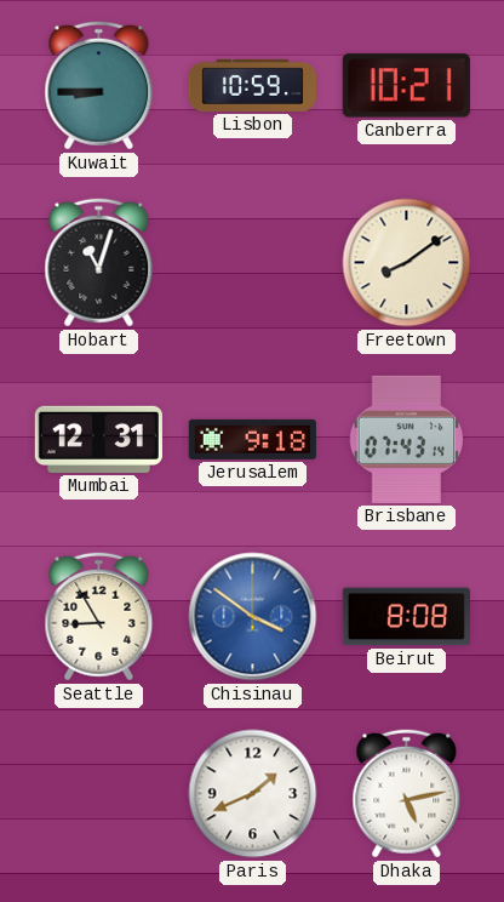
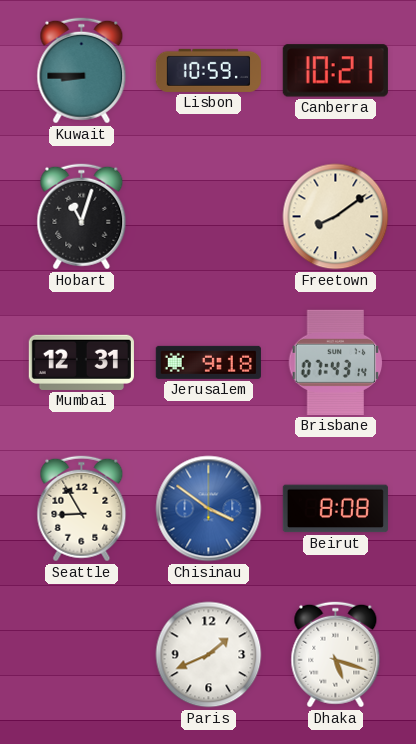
Dhaka: 5:13 -> 5:18
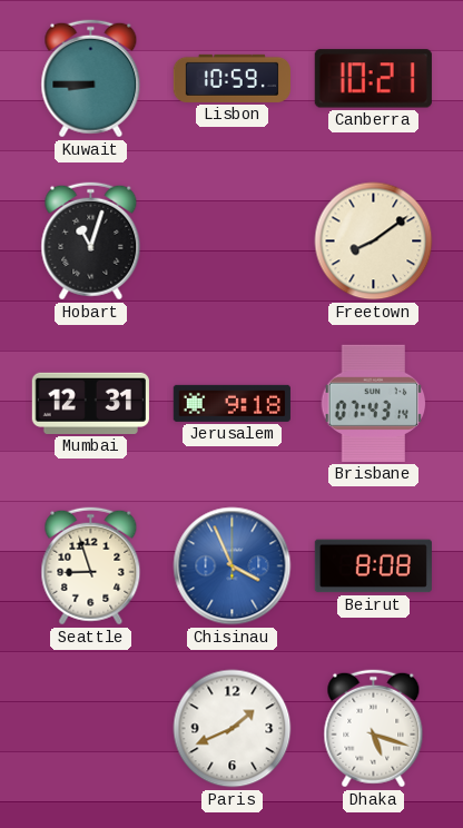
Seattle: 8:55 -> 8:57
Chisinau: 3:51 -> 3:56
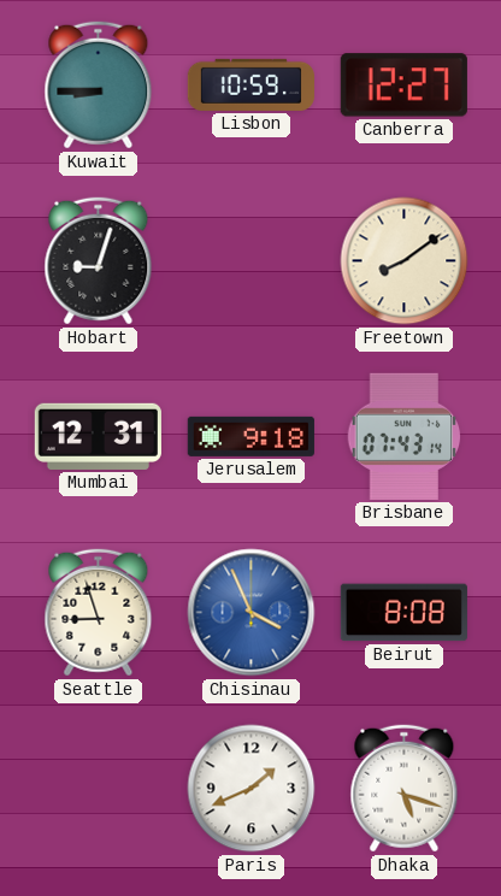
Canberra: 10:21 -> 12:27
Hobart: 11:03 -> 9:03
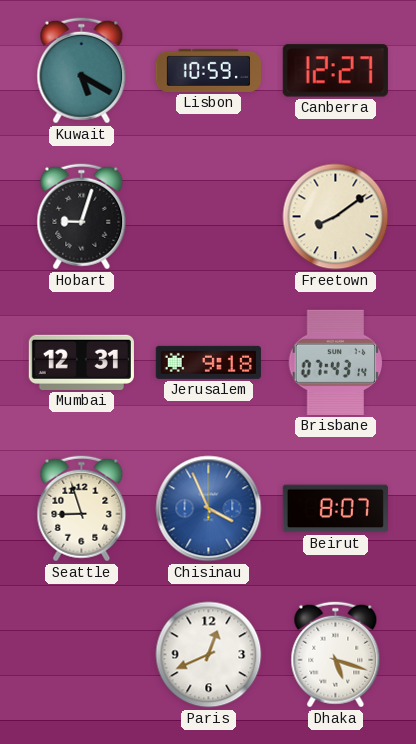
Kuwait: 8:45 -> 5:20
Beirut: 8:08 -> 8:07
Paris: 1:41 -> 12:41
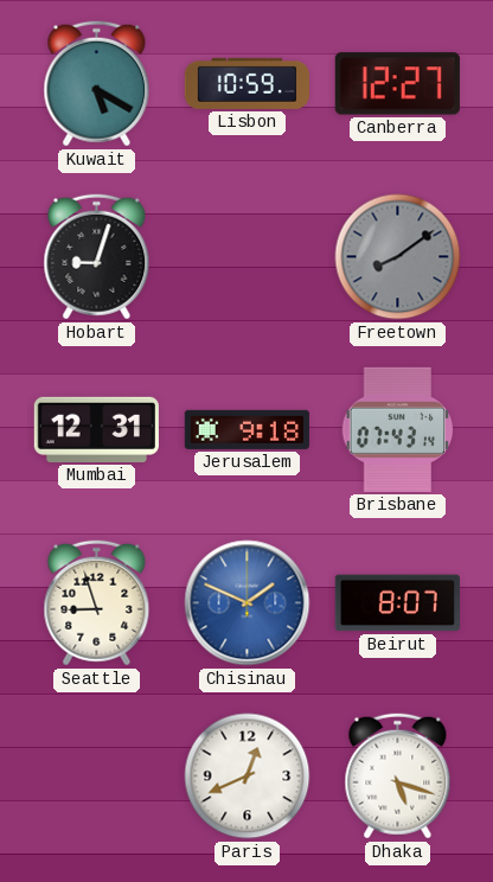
Freetown dial: cream -> grey
Chisinau: 3:56 -> 1:49
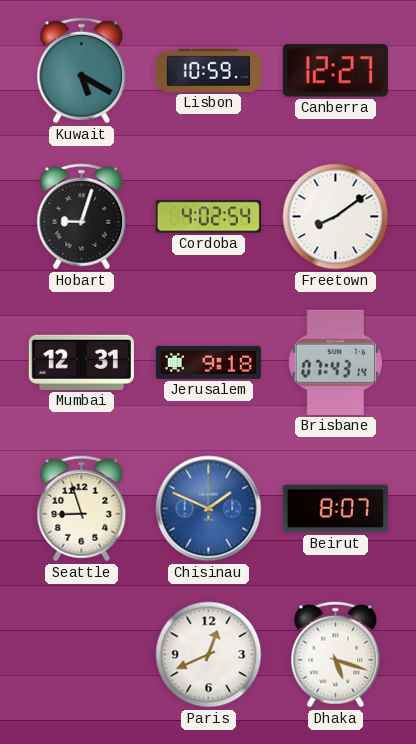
Cordoba: none -> 4:02
Freetown dial: grey -> white
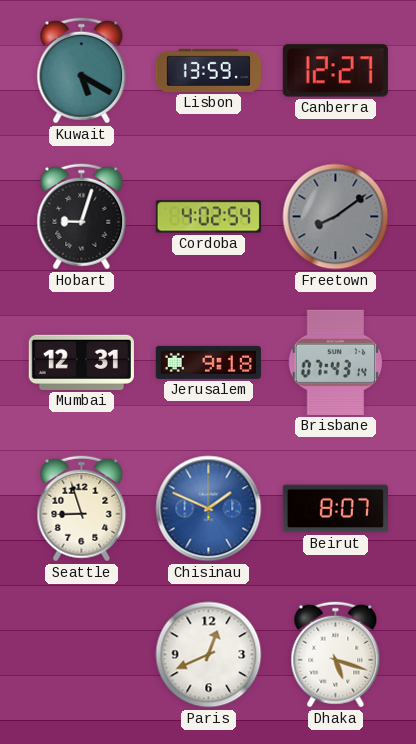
Lisbon: 10:59 -> 13:59
Freetown dial: white -> grey
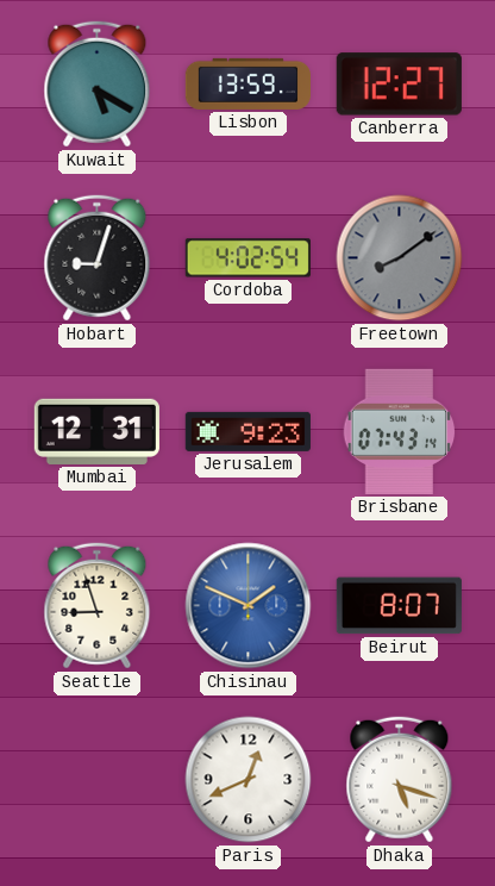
Jerusalem: 9:18 -> 9:23
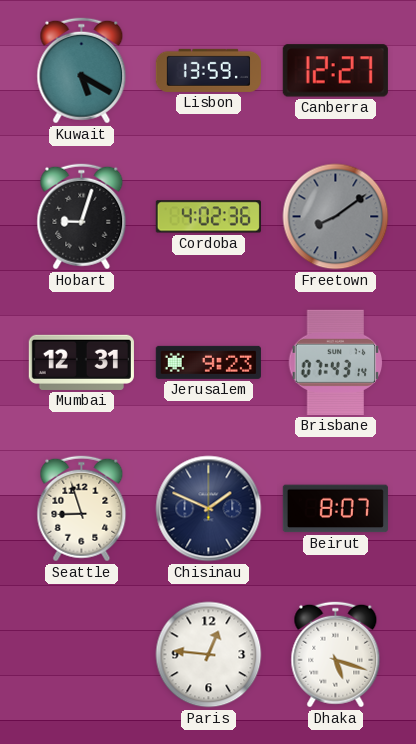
Cordoba: 4:02:54 -> 4:02:36
Chisinau dial: blue -> navy
Paris: 12:41 -> 12:46
